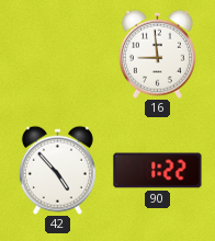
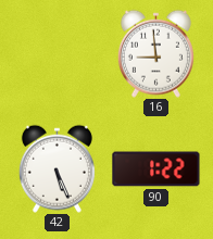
42: 4:53 -> 5:26
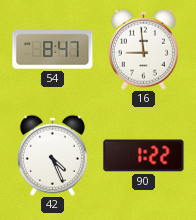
54: none -> 8:47
42: 5:26 -> 4:26
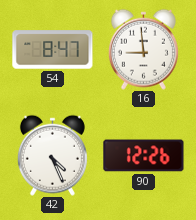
90: 1:22 -> 12:26
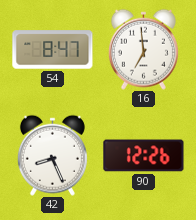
16: 8:59 -> 6:59
42: 4:26 -> 8:26
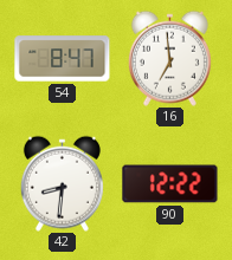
42: 8:26 -> 8:31
90: 12:26 -> 12:22
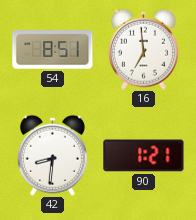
54: 8:47 -> 8:51
90: 12:22 -> 1:21
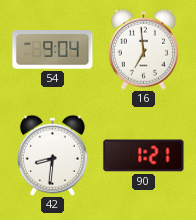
54: 8:51 -> 9:04
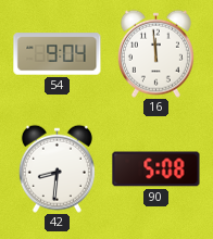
16: 6:59 -> 11:59
90: 1:21 -> 5:08
